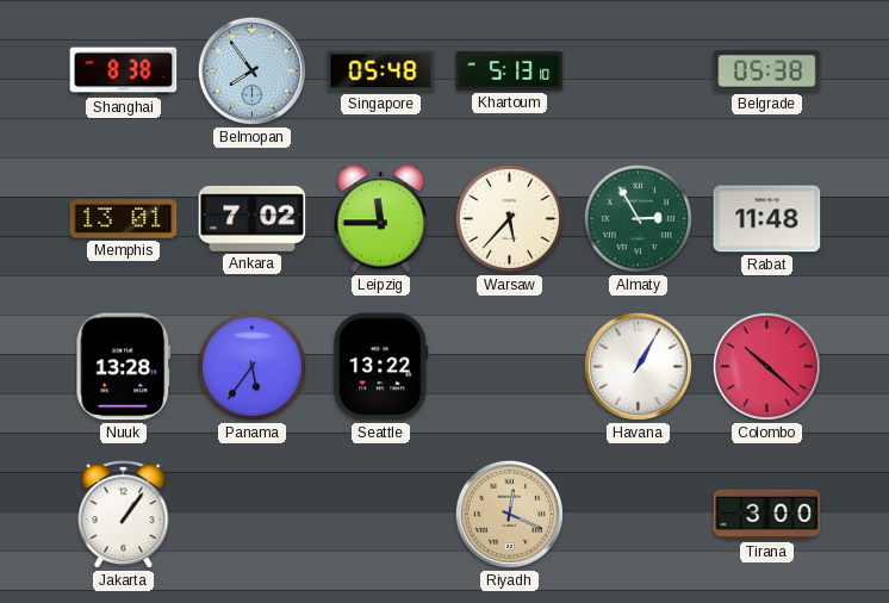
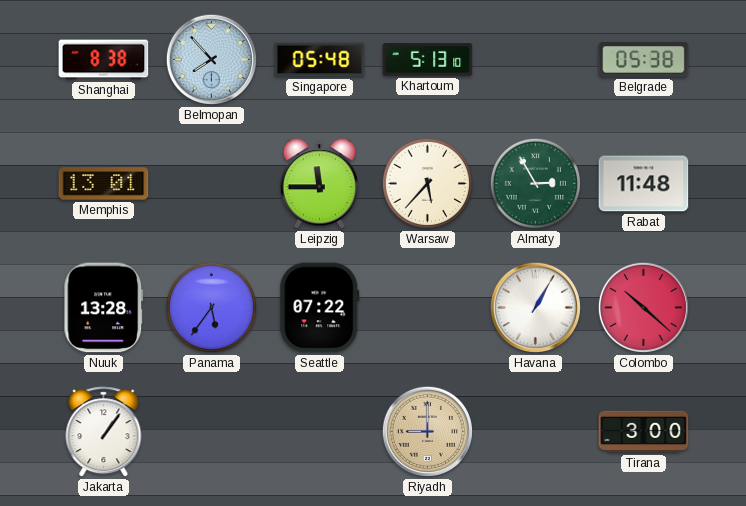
Belmopan: 7:54 -> 7:53
Ankara: 7:02 -> none
Seattle: 13:22 -> 07:22
Riyadh: 12:19 -> 9:00
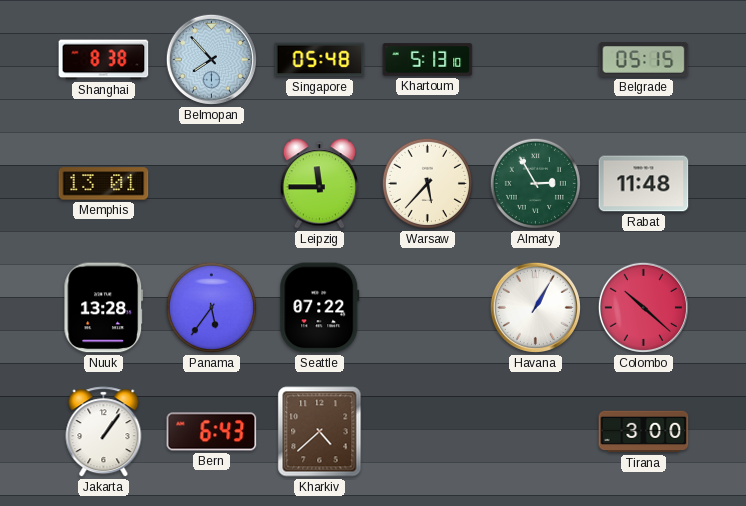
Belgrade: 05:38 -> 05:15
Bern: none -> 6:43
Kharkiv: none -> 4:38
Riyadh: 9:00 -> none
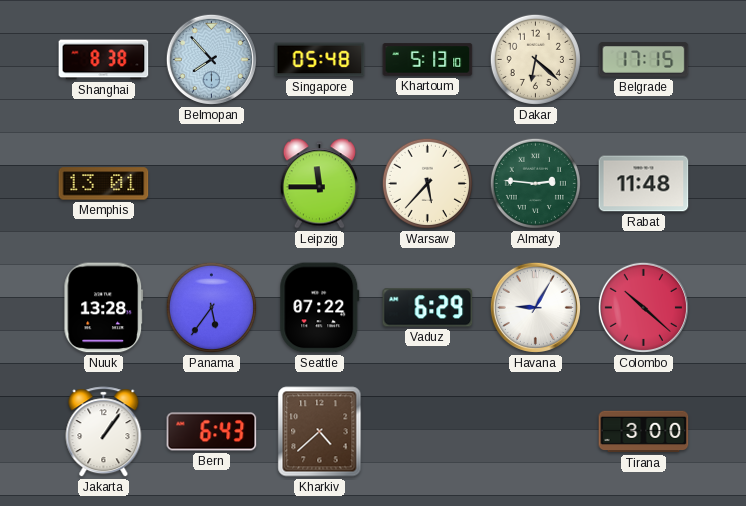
Dakar: none -> 6:22
Belgrade: 05:15 -> 17:15
Almaty: 2:55 -> 2:46
Vaduz: none -> 6:29
Havana: 1:05 -> 9:05
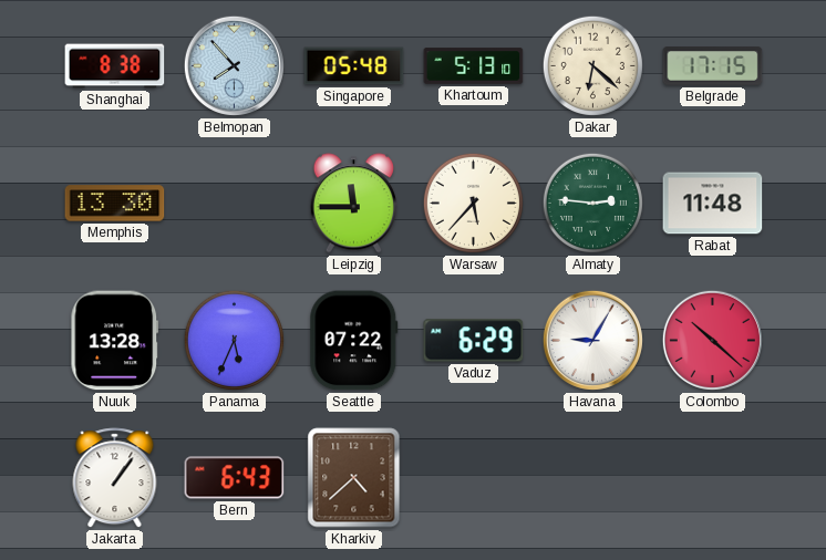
Memphis: 13:01 -> 13:30
Panama: 5:36 -> 5:34
Tirana: 3:00 -> none
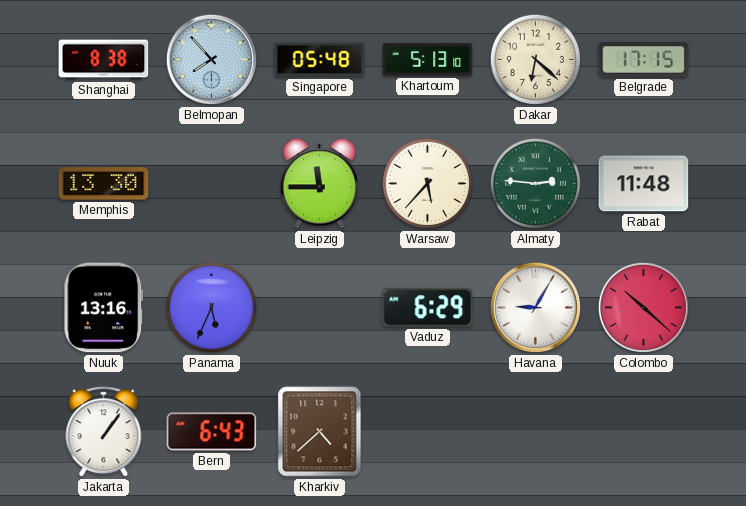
Nuuk: 13:28 -> 13:16
Seattle: 07:22 -> none
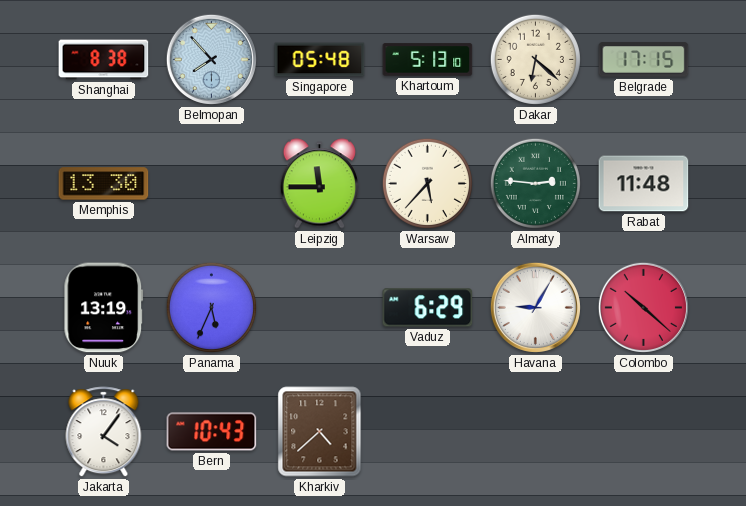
Nuuk: 13:16 -> 13:19
Jakarta: 1:06 -> 4:06
Bern: 6:43 -> 10:43
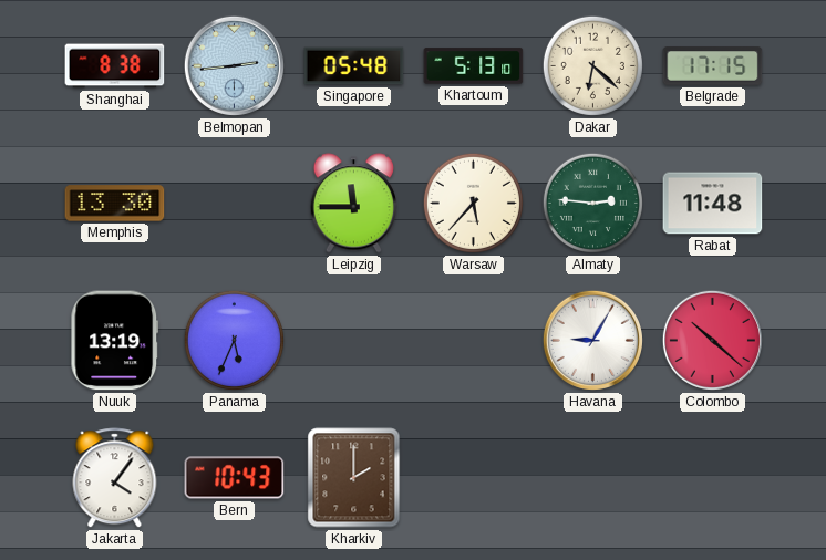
Belmopan: 7:53 -> 2:44
Vaduz: 6:29 -> none
Kharkiv: 4:38 -> 2:00
